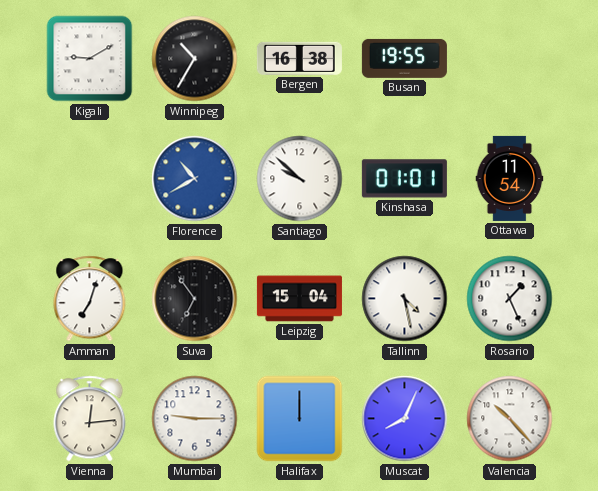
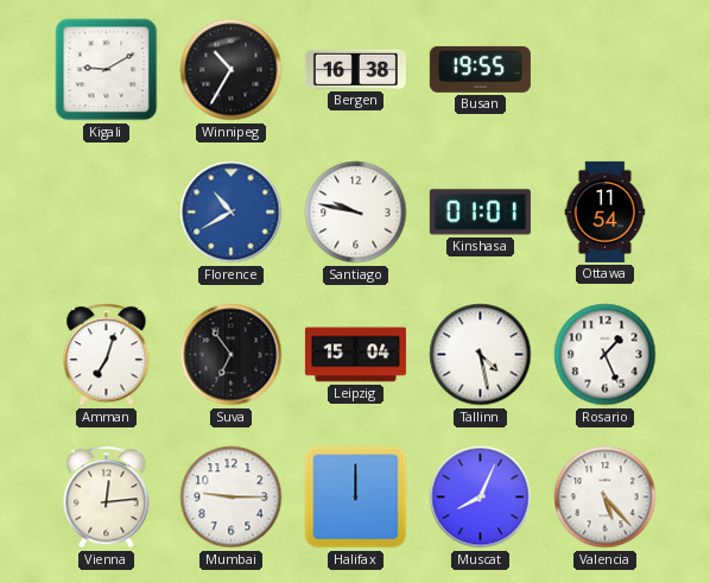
Santiago: 9:52 -> 9:47
Valencia: 10:23 -> 5:23
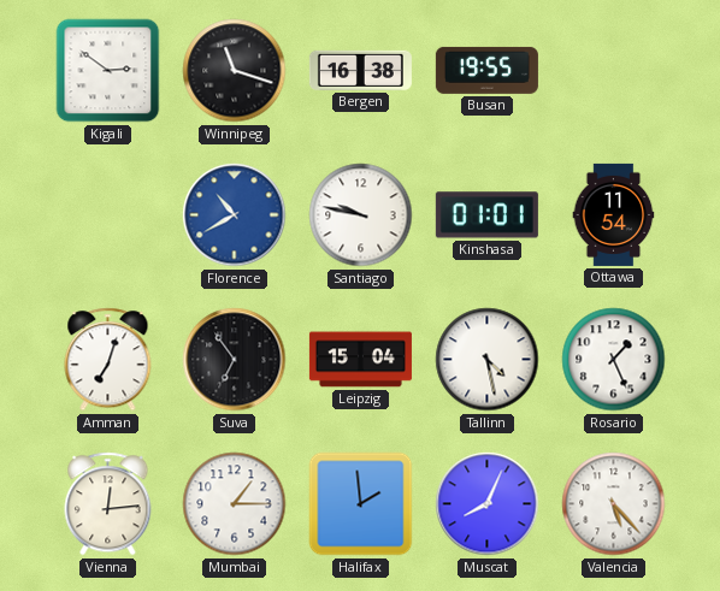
Kigali: 9:10 -> 2:51
Winnipeg: 10:35 -> 11:18
Mumbai: 9:15 -> 1:15
Halifax: 12:00 -> 1:59
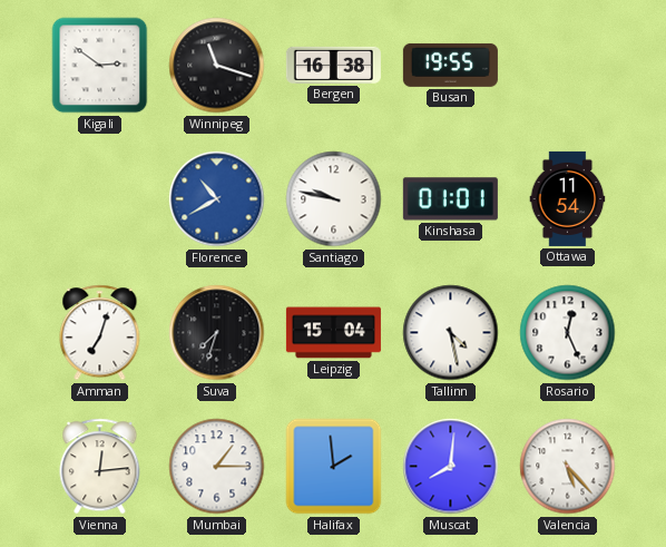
Suva: 6:54 -> 7:33
Rosario: 1:26 -> 12:26
Muscat: 8:04 -> 8:01
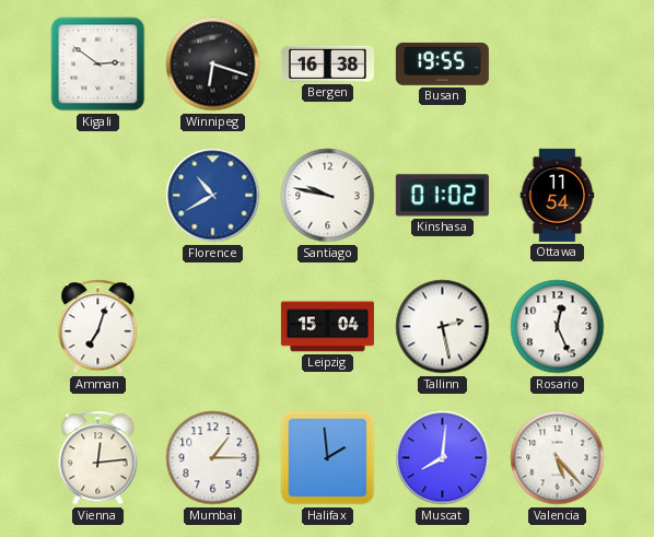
Winnipeg: 11:18 -> 6:18
Kinshasa: 01:01 -> 01:02
Suva: 7:33 -> none
Tallinn: 4:28 -> 2:28
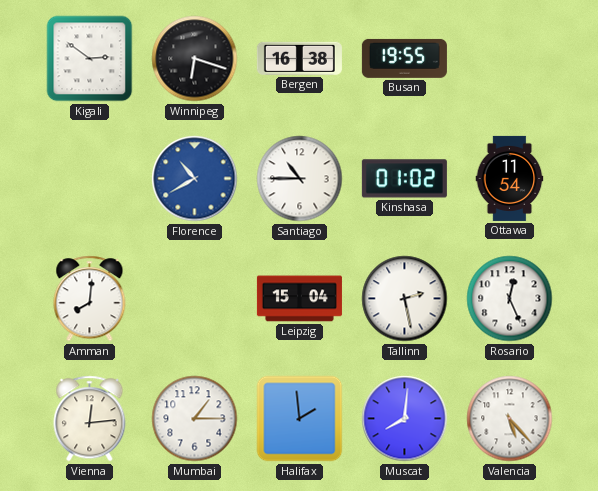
Santiago: 9:47 -> 10:45
Amman: 7:03 -> 8:01
